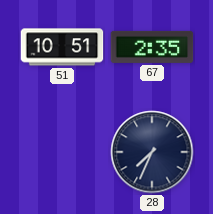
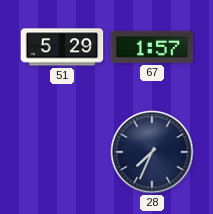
51: 10:51 -> 5:29
67: 2:35 -> 1:57
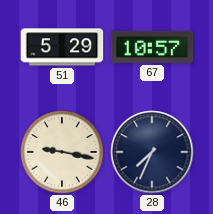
67: 1:57 -> 10:57
46: none -> 9:17
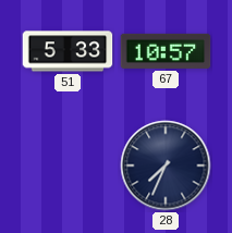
51: 5:29 -> 5:33
46: 9:17 -> none
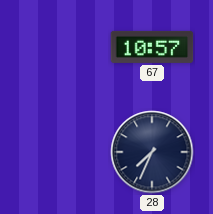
51: 5:33 -> none
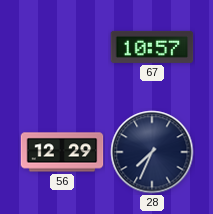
56: none -> 12:29
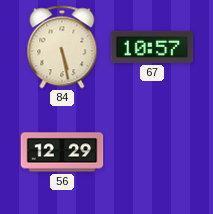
84: none -> 5:28
28: 7:34 -> none
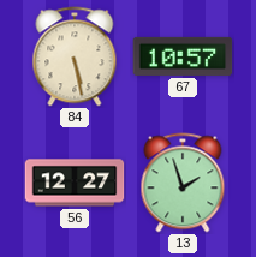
56: 12:29 -> 12:27
13: none -> 1:57
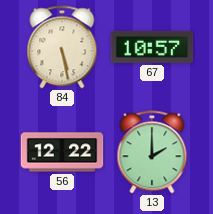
56: 12:27 -> 12:22
13: 1:57 -> 2:00
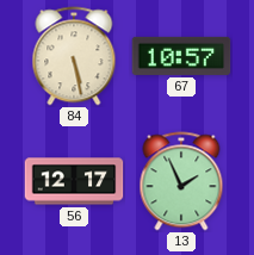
56: 12:22 -> 12:17
13: 2:00 -> 1:56
